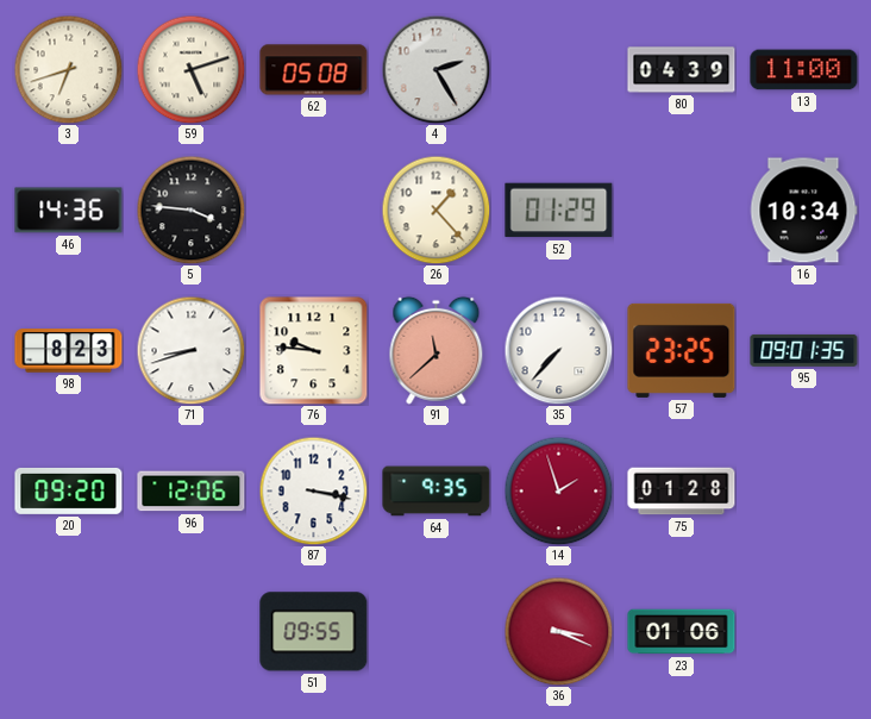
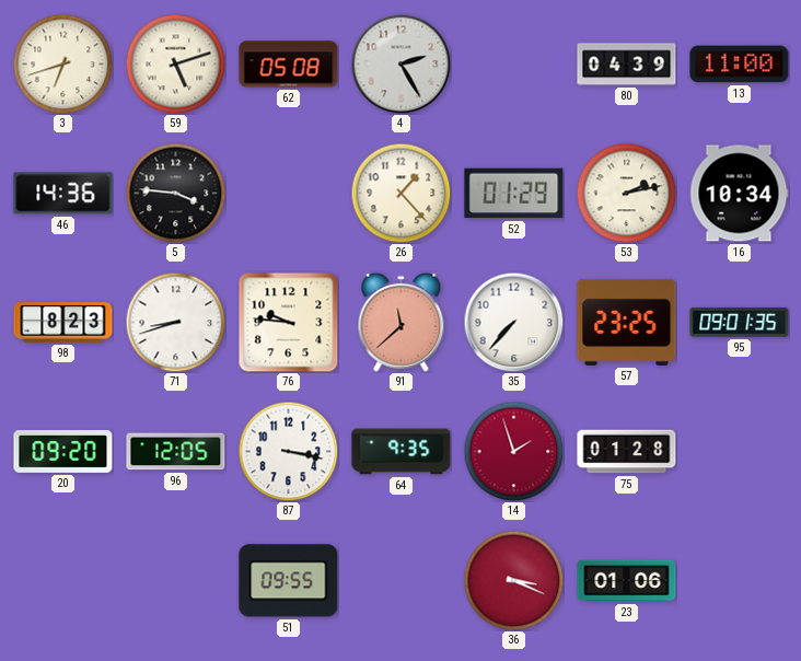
53: none -> 2:13
96: 12:06 -> 12:05
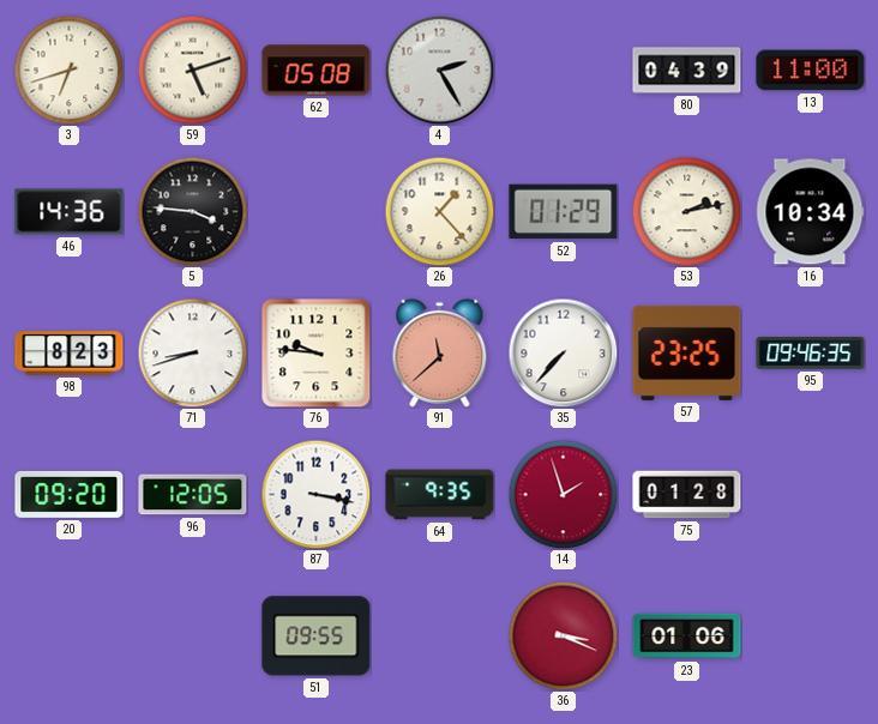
95: 09:01 -> 09:46
